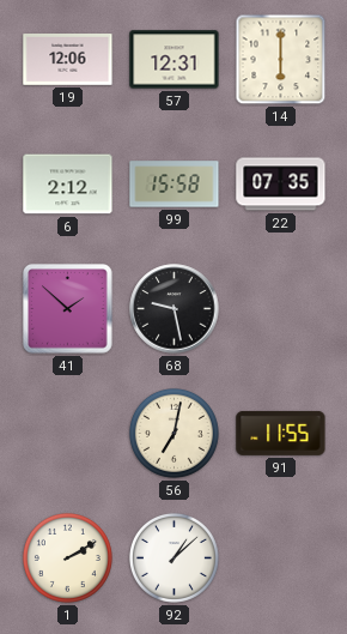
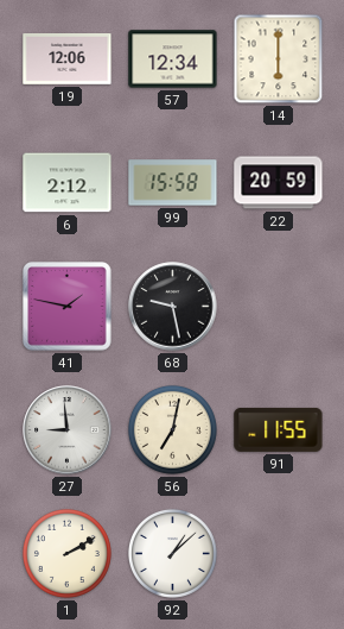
57: 12:31 -> 12:34
22: 07:35 -> 20:59
41: 1:52 -> 1:47
27: none -> 8:59
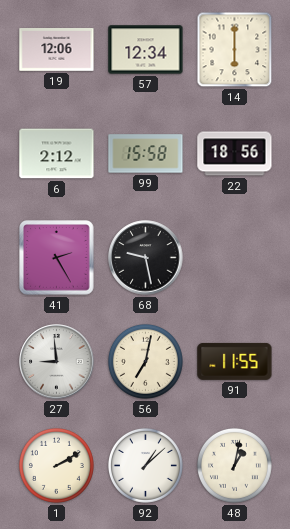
22: 20:59 -> 18:56
41: 1:47 -> 2:25
48: none -> 1:02
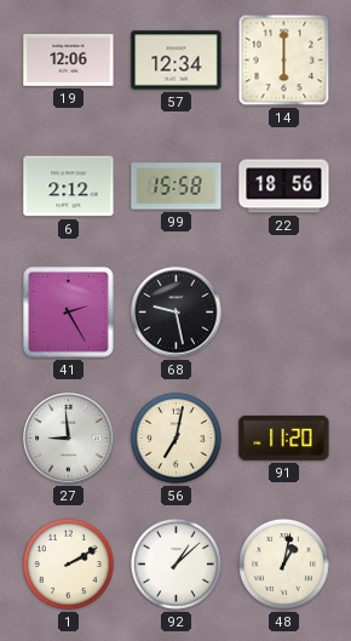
91: 11:55 -> 11:20
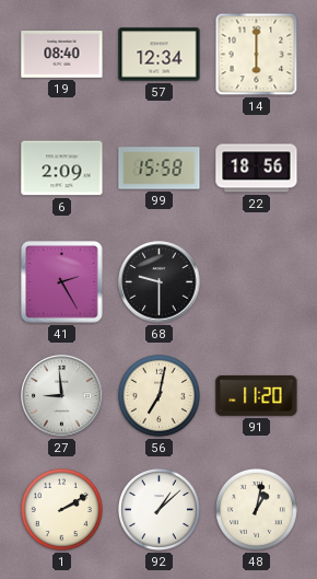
19: 12:06 -> 08:40
6: 2:12 -> 2:09
68: 9:28 -> 9:30
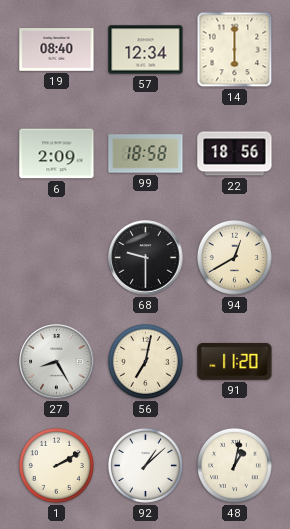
99: 15:58 -> 18:58
41: 2:25 -> none
94: none -> 12:40
27: 8:59 -> 8:25
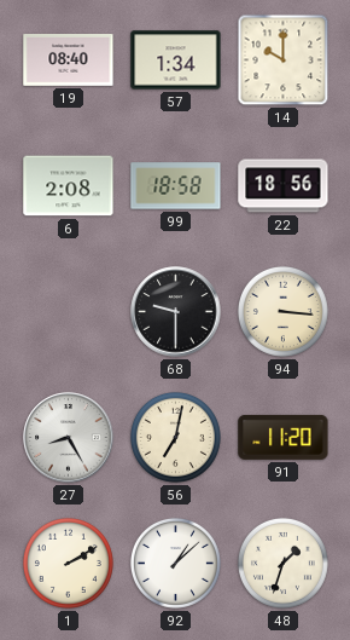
57: 12:34 -> 1:34
14: 6:00 -> 10:00
6: 2:09 -> 2:08
94: 12:40 -> 3:16
48: 1:02 -> 1:33
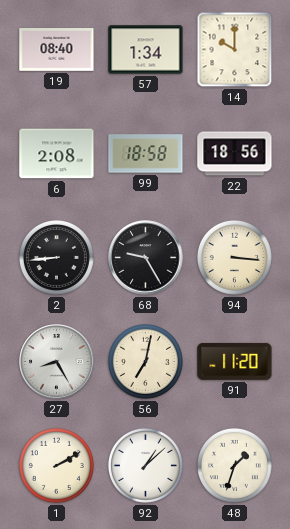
2: none -> 8:44
68: 9:30 -> 9:25
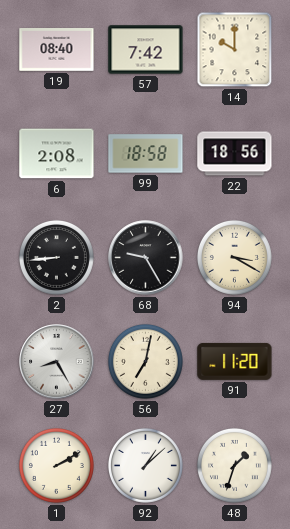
57: 1:34 -> 7:42
94: 3:16 -> 3:20
